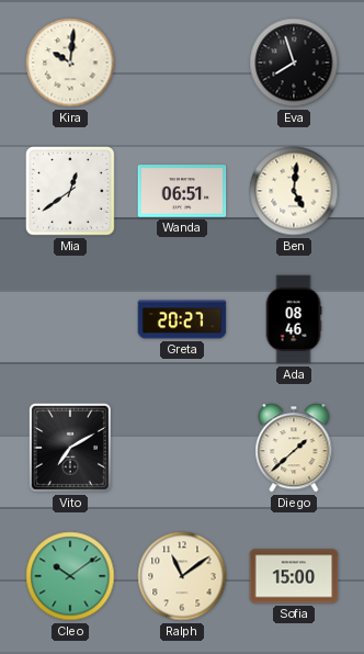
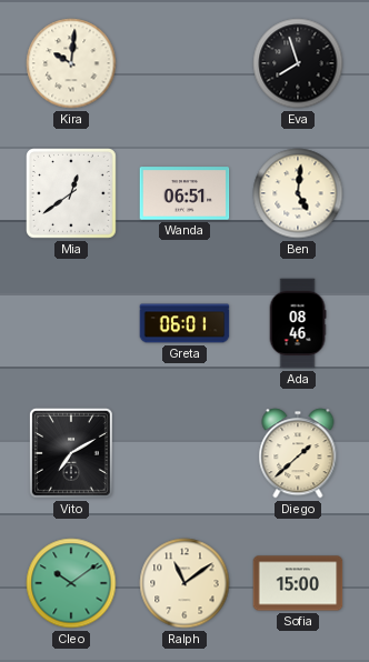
Greta: 20:27 -> 06:01
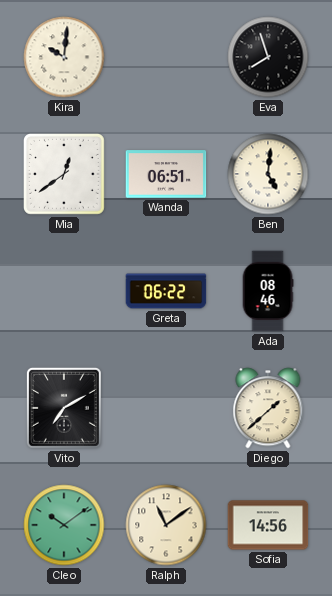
Greta: 06:01 -> 06:22
Sofia: 15:00 -> 14:56
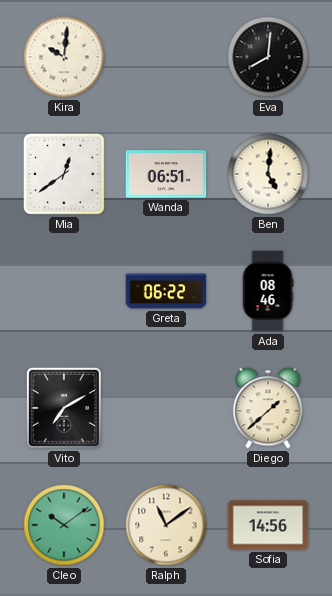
Eva: 7:57 -> 8:01
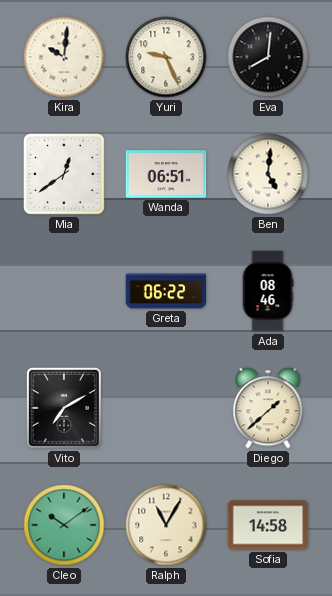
Yuri: none -> 9:26
Ralph: 11:09 -> 11:05
Sofia: 14:56 -> 14:58
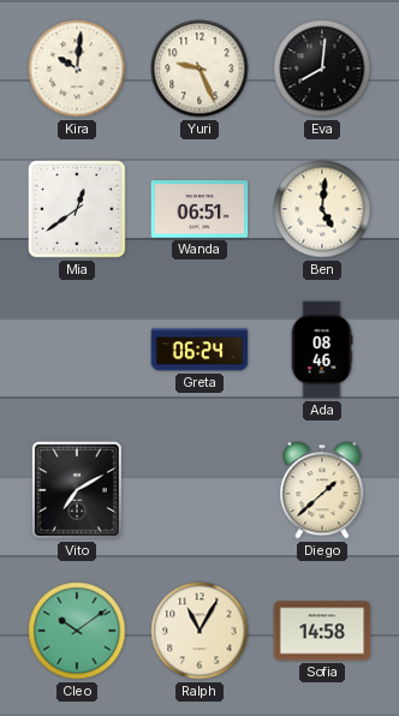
Greta: 06:22 -> 06:24
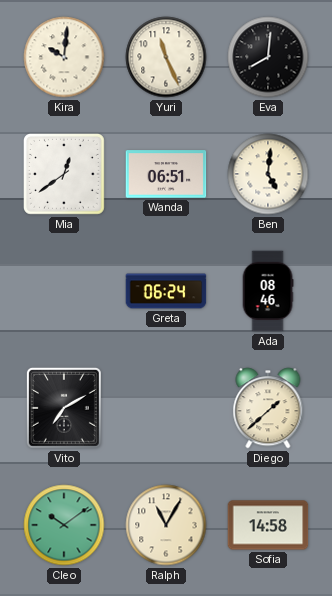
Yuri: 9:26 -> 11:26
